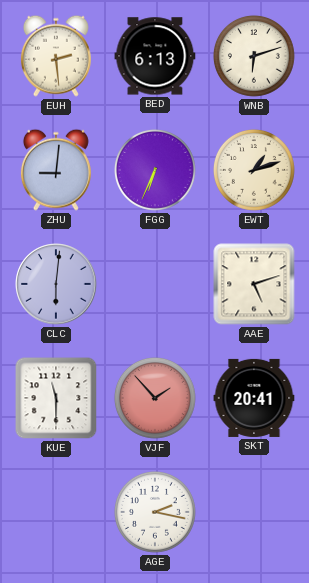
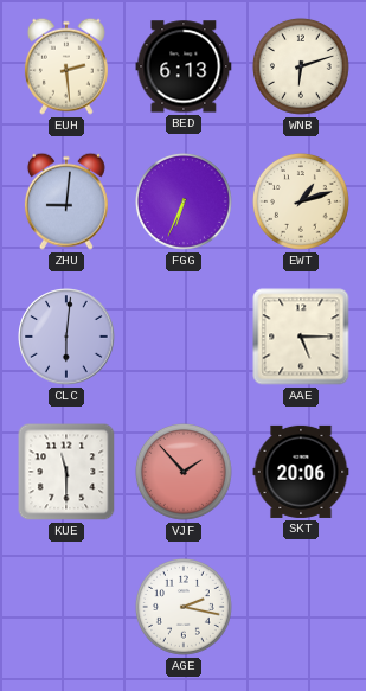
AAE: 5:12 -> 5:15
SKT: 20:41 -> 20:06
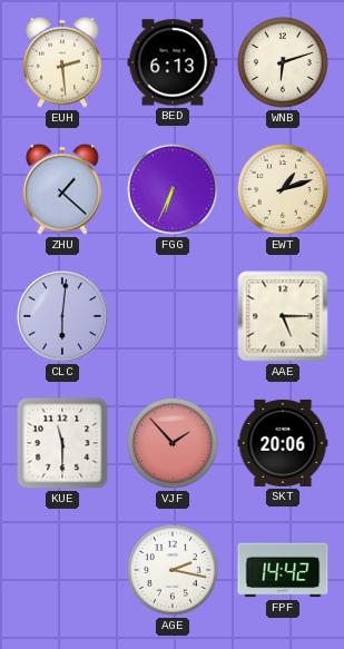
ZHU: 9:01 -> 1:22
FPF: none -> 14:42
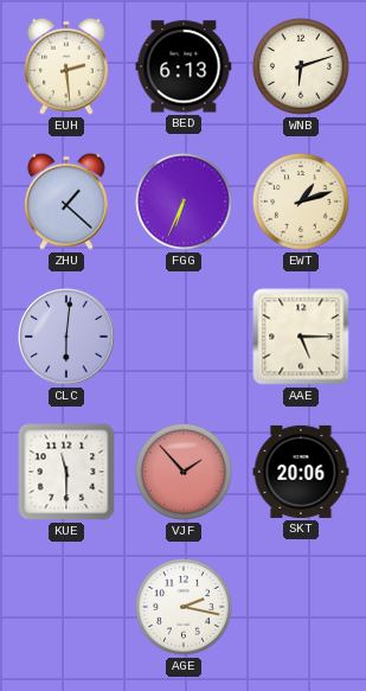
FPF: 14:42 -> none
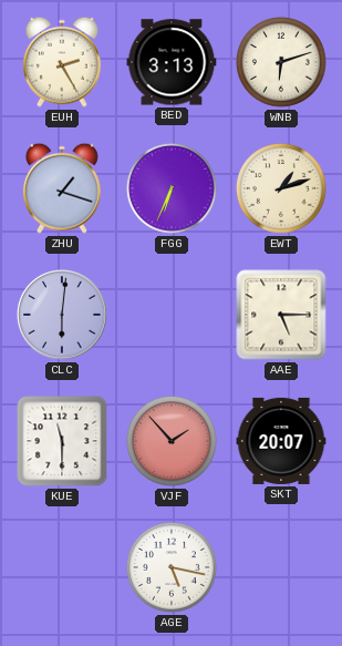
EUH: 2:29 -> 2:25
BED: 6:13 -> 3:13
ZHU: 1:22 -> 1:18
SKT: 20:06 -> 20:07
AGE: 2:17 -> 5:17
